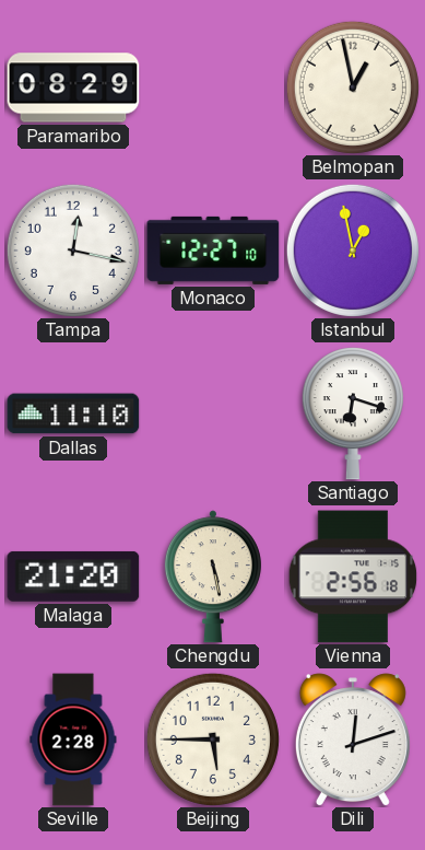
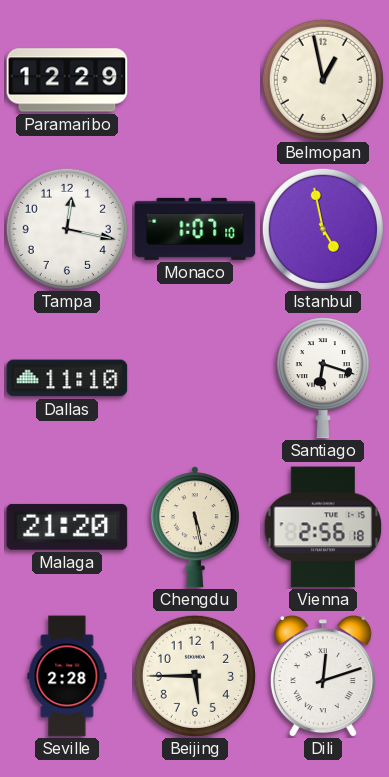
Paramaribo: 08:29 -> 12:29
Monaco: 12:27 -> 1:07
Istanbul: 12:58 -> 4:58
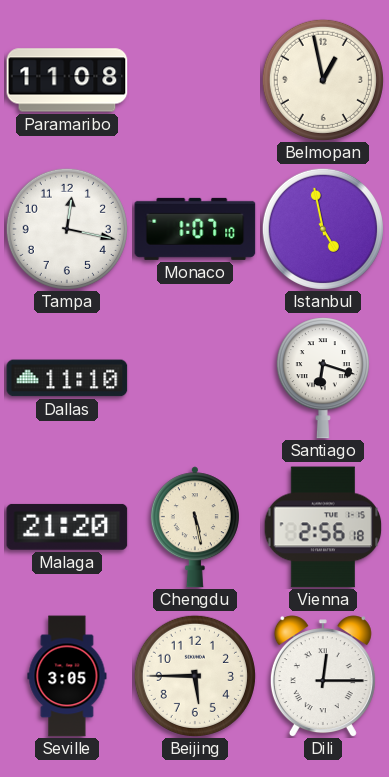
Paramaribo: 12:29 -> 11:08
Seville: 2:28 -> 3:05
Dili: 12:12 -> 12:15
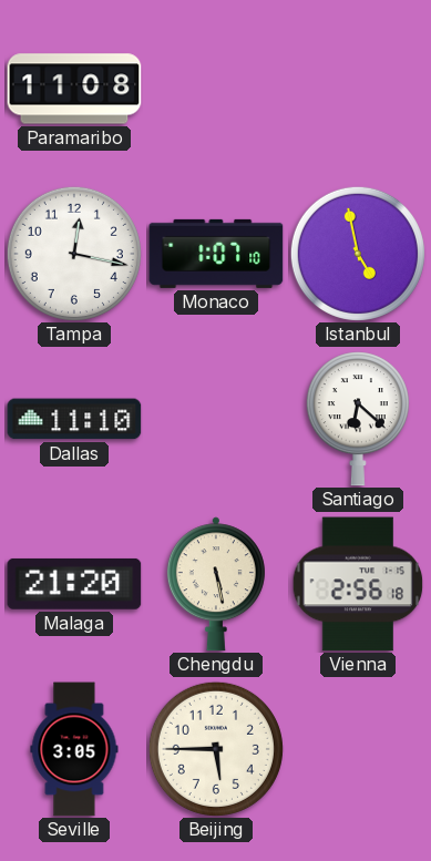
Belmopan: 12:58 -> none
Santiago: 6:18 -> 6:22
Dili: 12:15 -> none
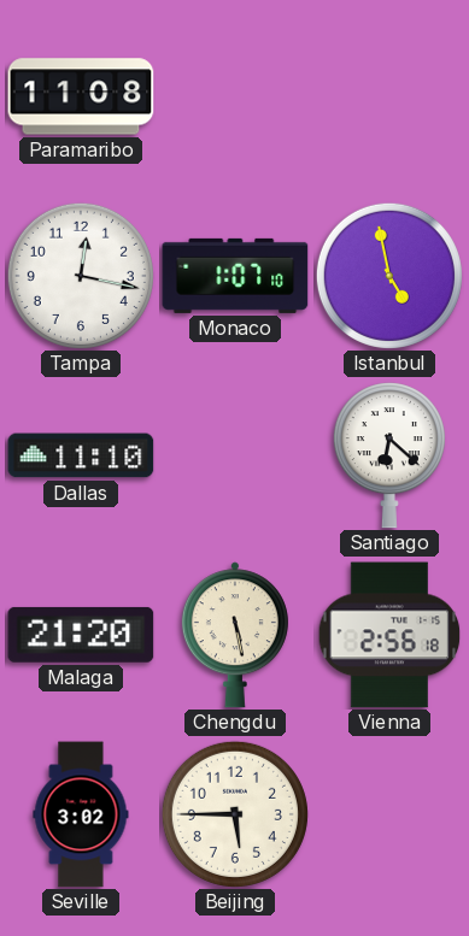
Seville: 3:05 -> 3:02
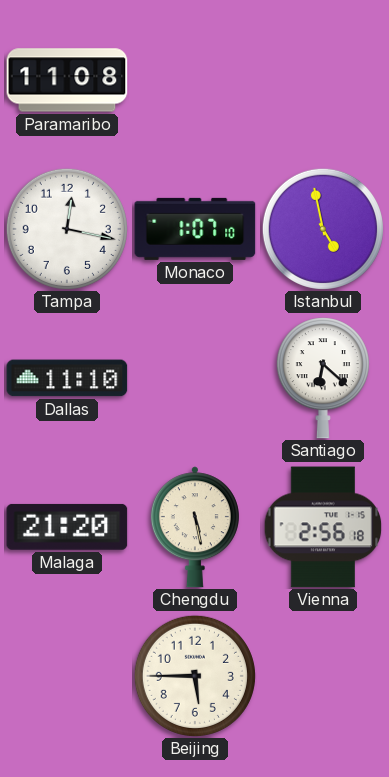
Seville: 3:02 -> none
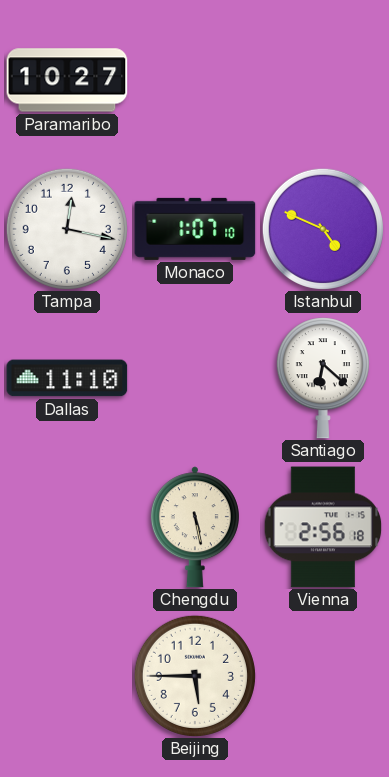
Paramaribo: 11:08 -> 10:27
Istanbul: 4:58 -> 4:49
Malaga: 21:20 -> none
